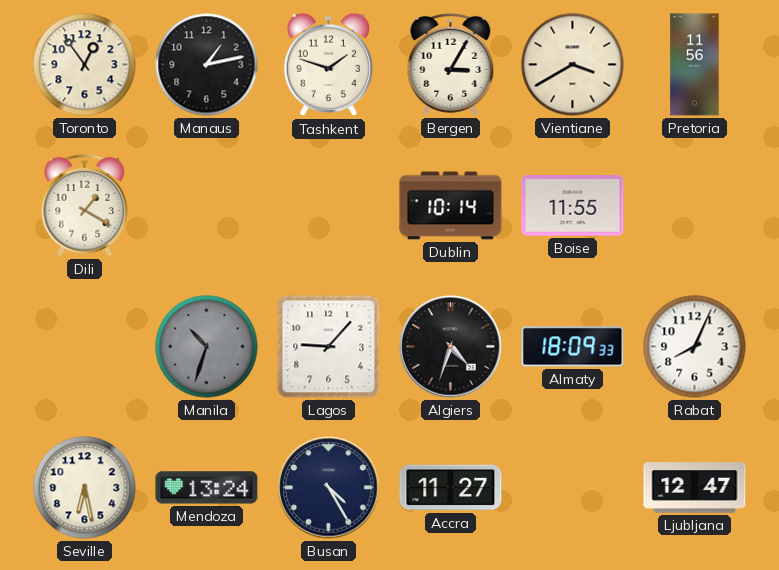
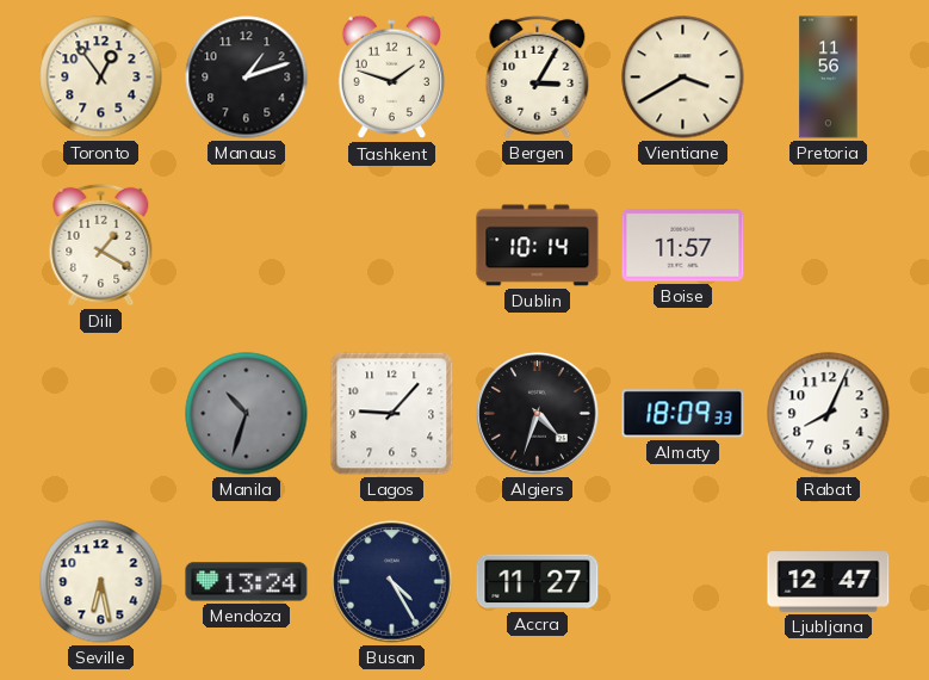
Manaus: 1:13 -> 1:12
Boise: 11:55 -> 11:57
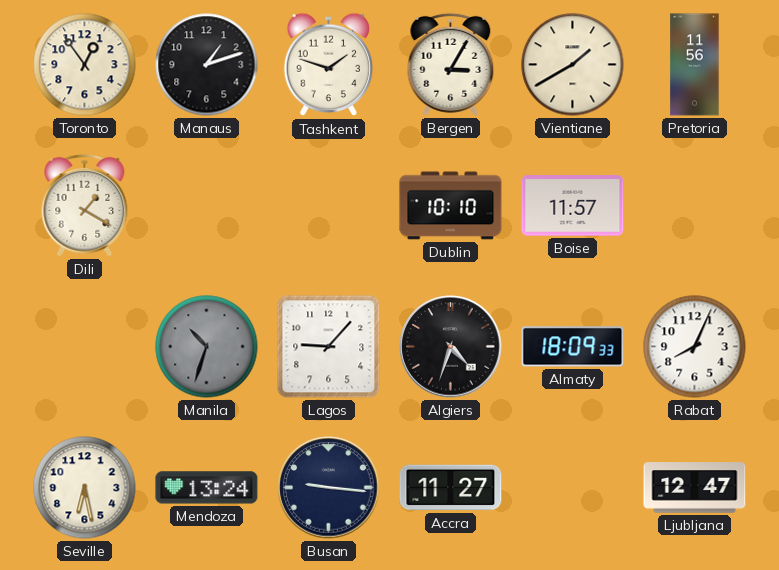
Vientiane: 3:40 -> 1:40
Dublin: 10:14 -> 10:10
Busan: 4:25 -> 9:16
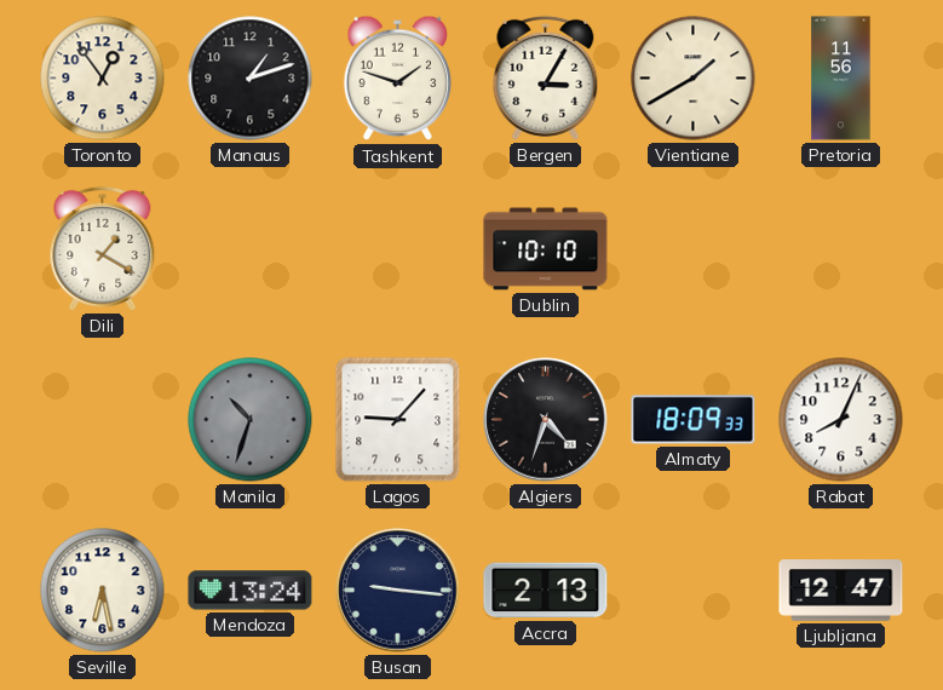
Boise: 11:57 -> none
Accra: 11:27 -> 2:13
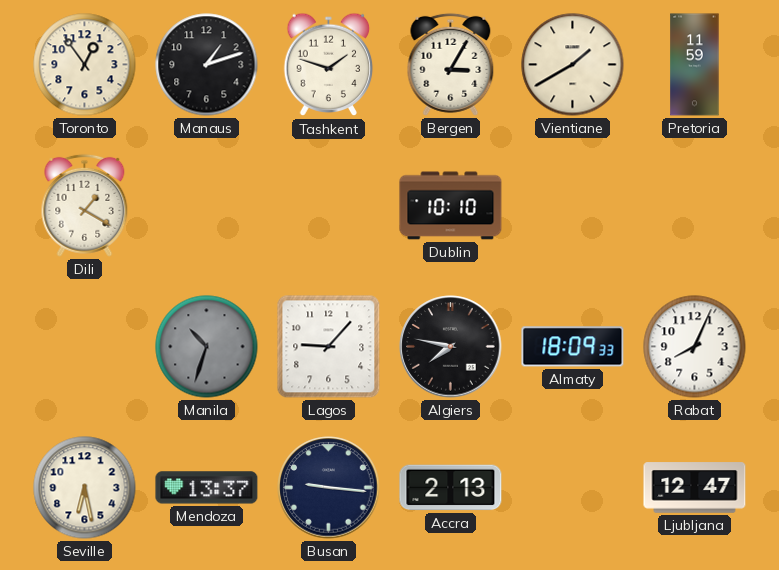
Pretoria: 11:56 -> 11:59
Algiers: 4:33 -> 7:47
Mendoza: 13:24 -> 13:37
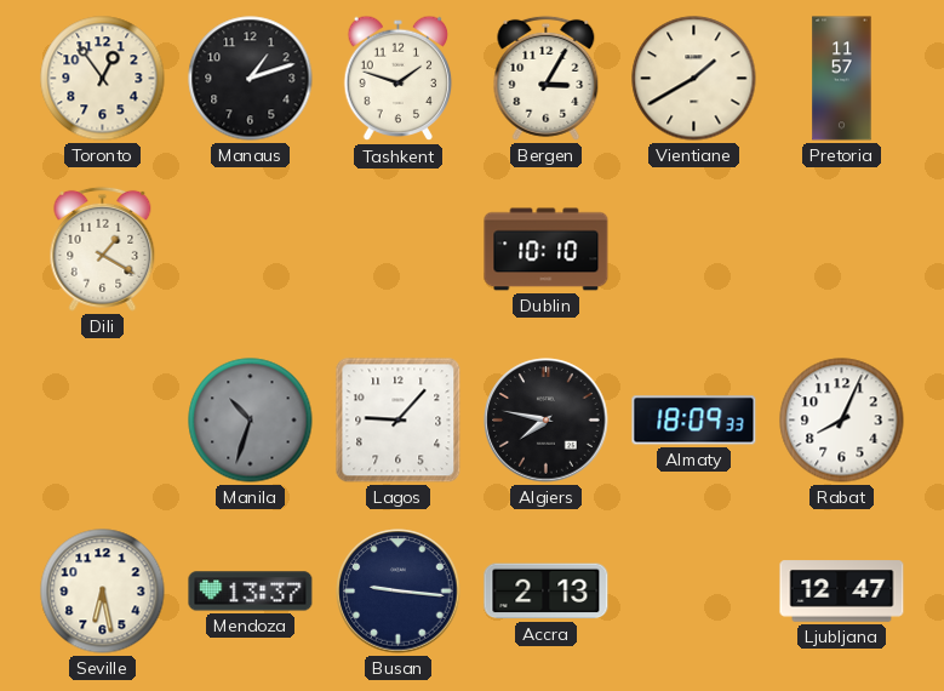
Pretoria: 11:59 -> 11:57
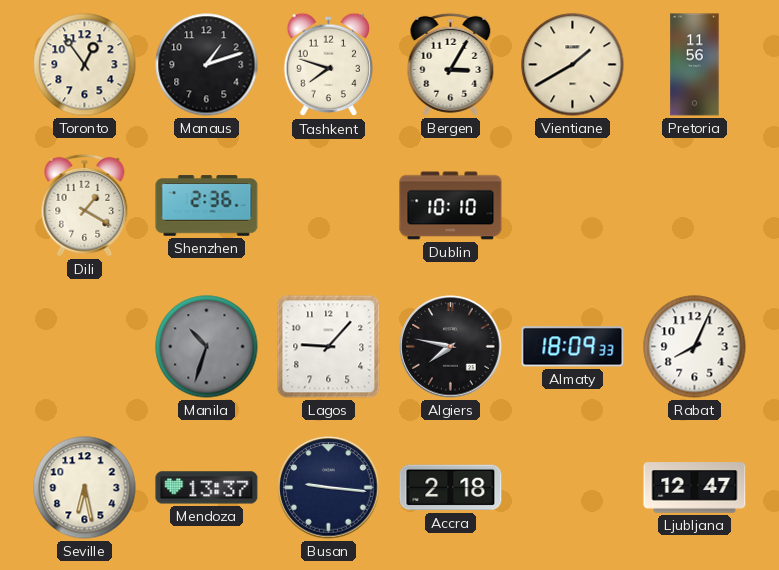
Tashkent: 1:48 -> 7:48
Pretoria: 11:57 -> 11:56
Shenzhen: none -> 2:36
Accra: 2:13 -> 2:18
